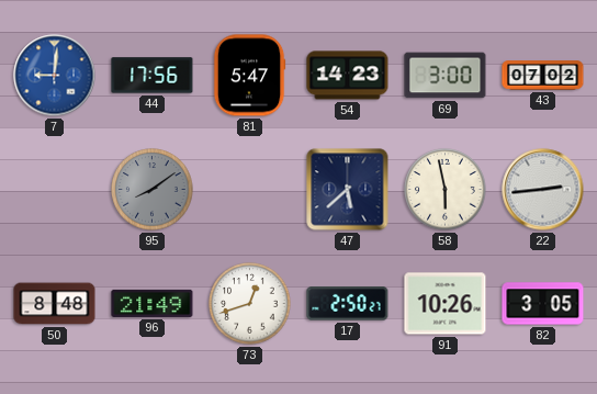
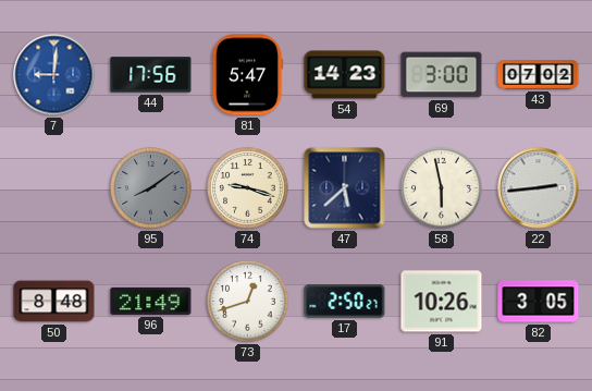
74: none -> 9:18
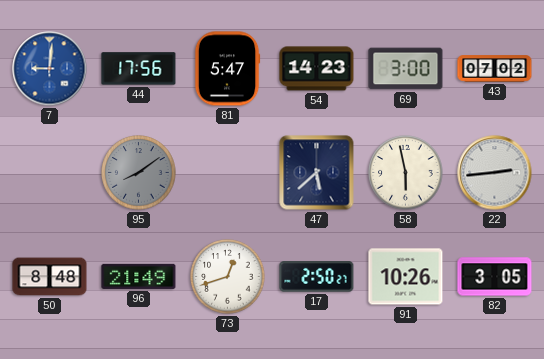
74: 9:18 -> none
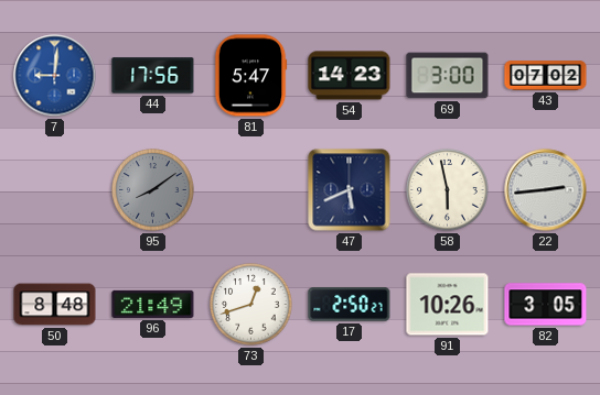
47: 5:38 -> 5:41
